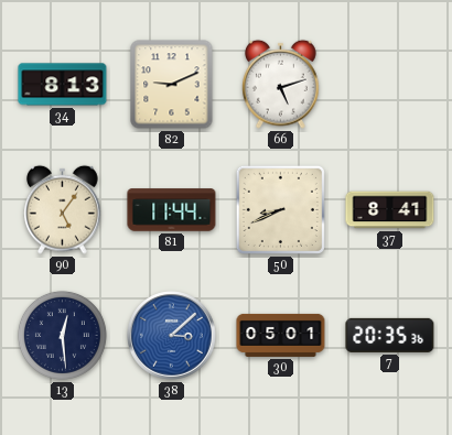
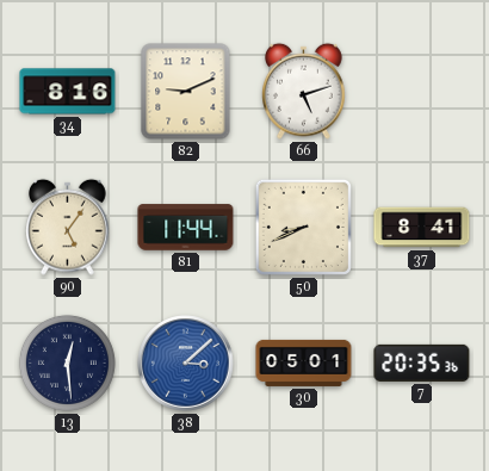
34: 8:13 -> 8:16
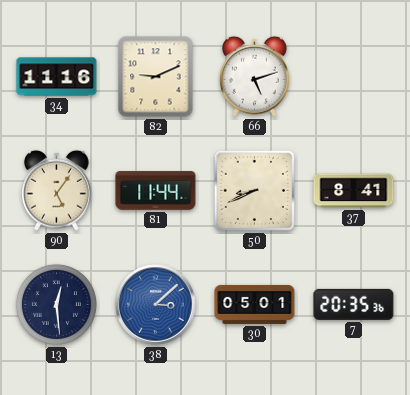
34: 8:16 -> 11:16
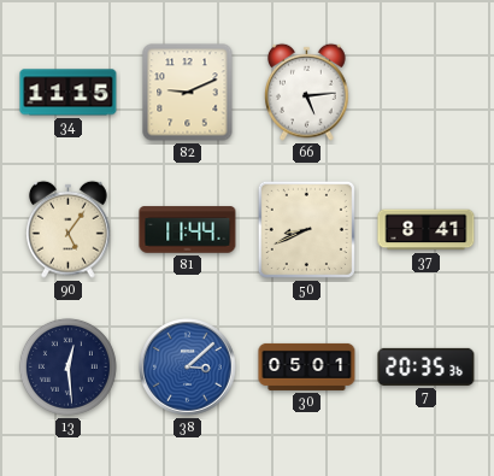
34: 11:16 -> 11:15
66: 5:12 -> 5:14
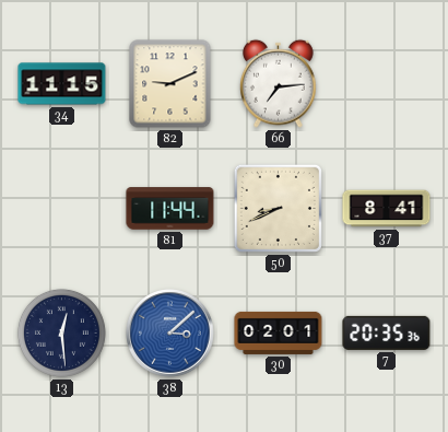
66: 5:14 -> 7:14
90: 5:06 -> none
30: 05:01 -> 02:01
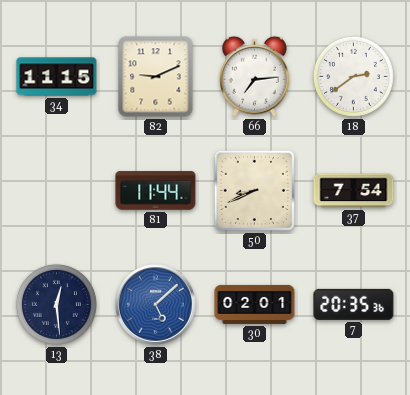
18: none -> 2:39
37: 8:41 -> 7:54
38: 3:08 -> 5:08
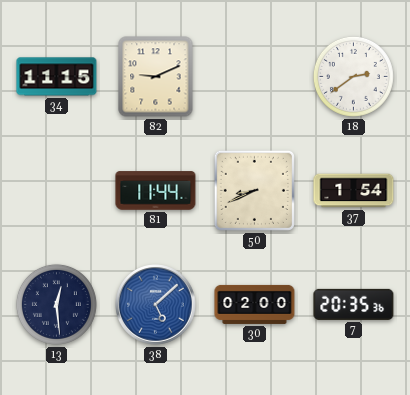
66: 7:14 -> none
37: 7:54 -> 1:54
30: 02:01 -> 02:00
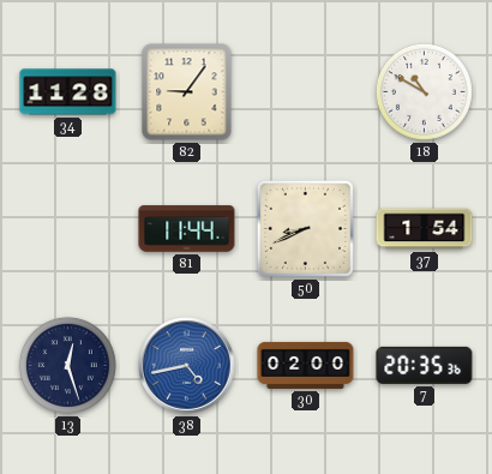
34: 11:15 -> 11:28
82: 9:11 -> 9:06
18: 2:39 -> 10:50
13: 12:29 -> 12:27
38: 5:08 -> 4:43
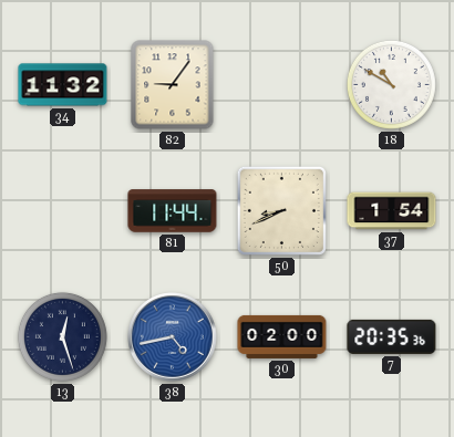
34: 11:28 -> 11:32
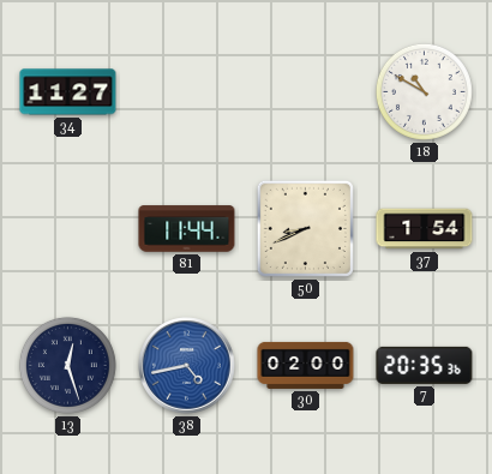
34: 11:32 -> 11:27
82: 9:06 -> none
